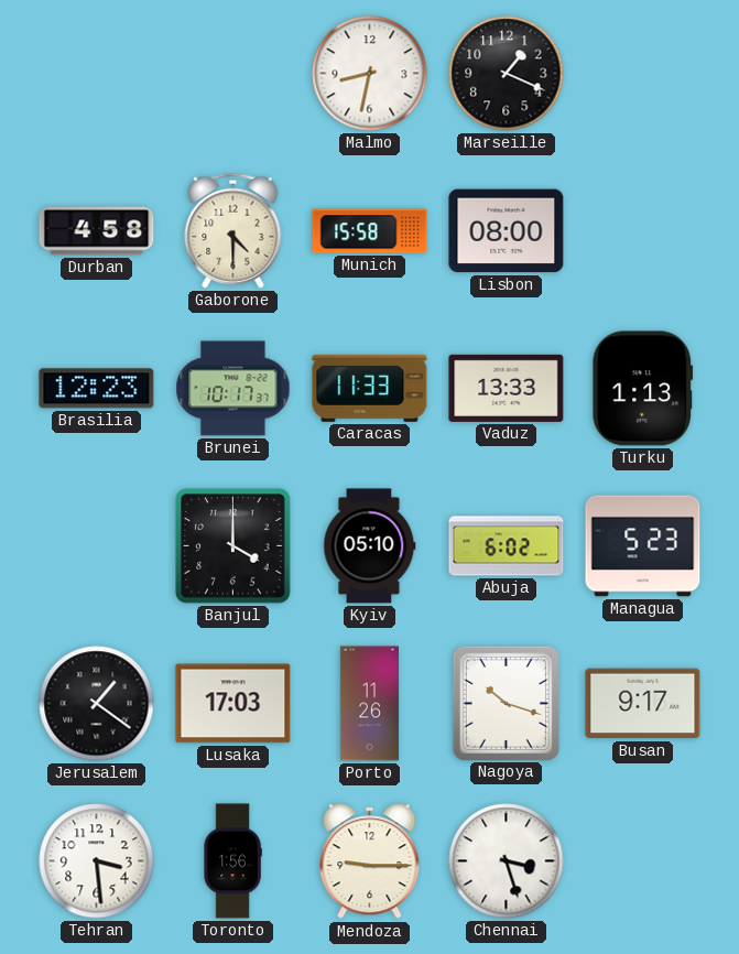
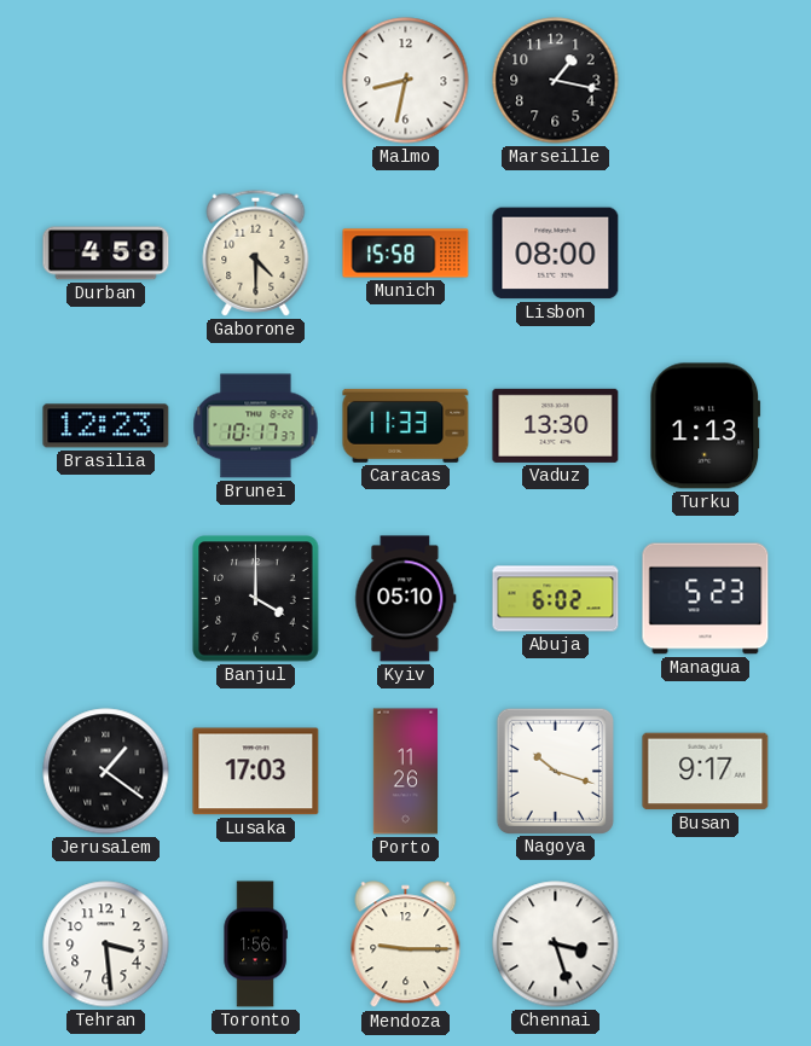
Marseille: 1:19 -> 1:17
Vaduz: 13:33 -> 13:30
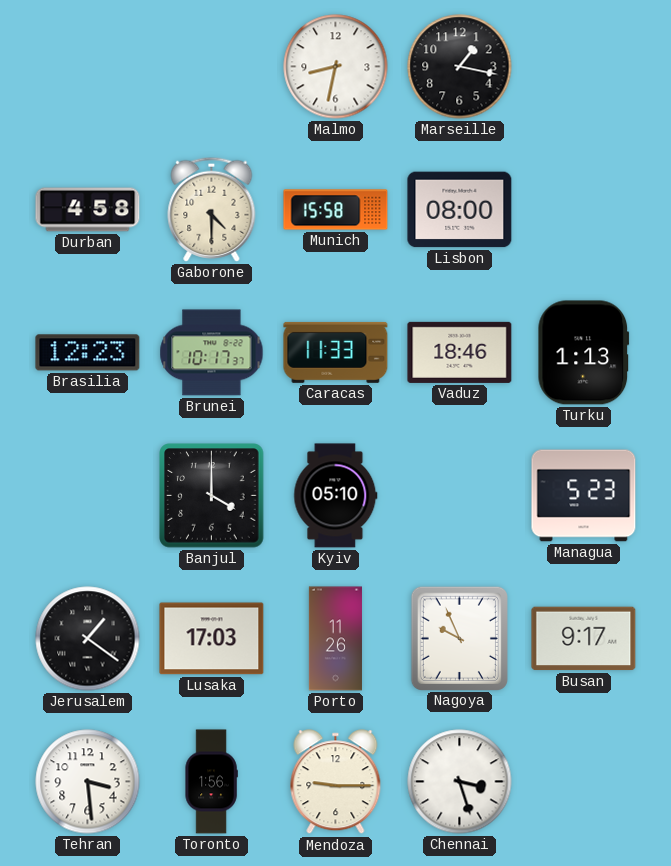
Vaduz: 13:30 -> 18:46
Abuja: 6:02 -> none
Nagoya: 10:18 -> 9:56
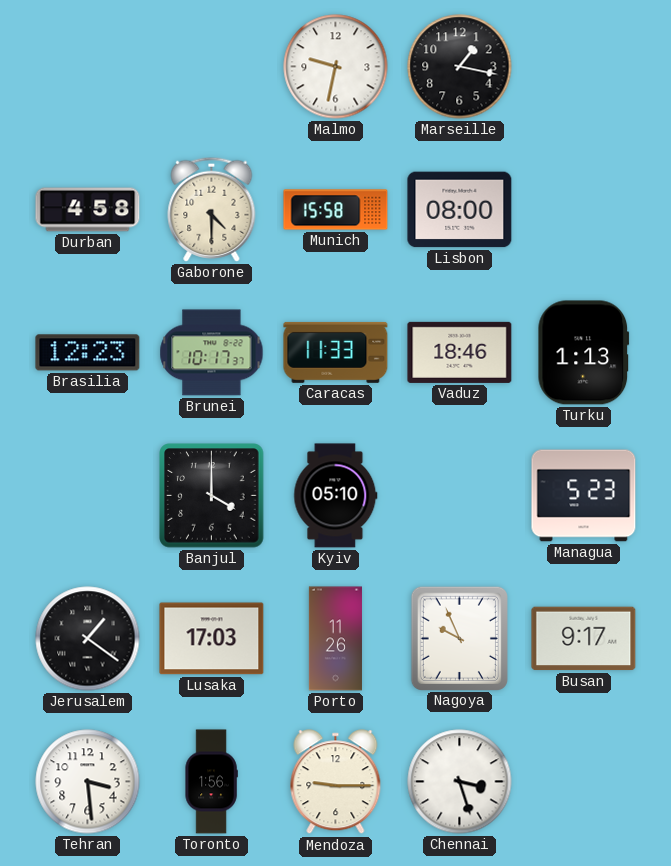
Malmo: 8:32 -> 9:32
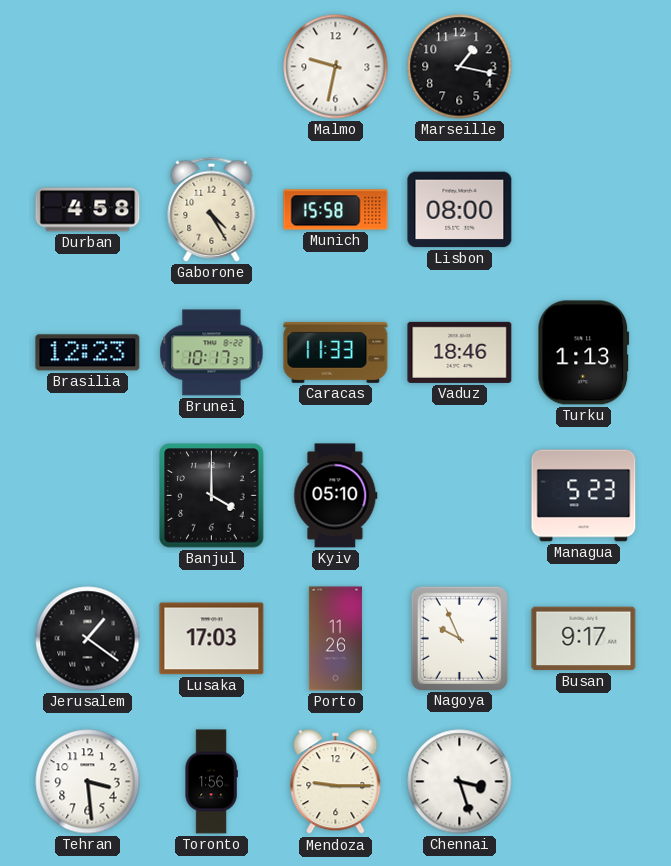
Gaborone: 4:30 -> 4:25
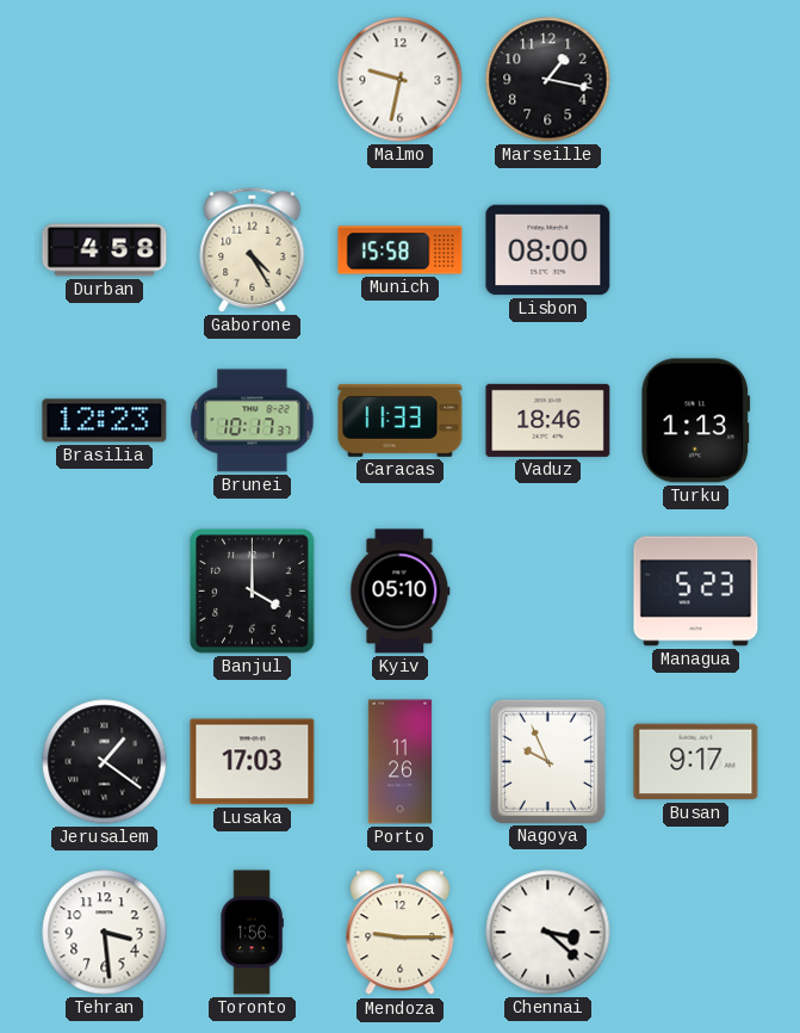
Chennai: 3:27 -> 3:22
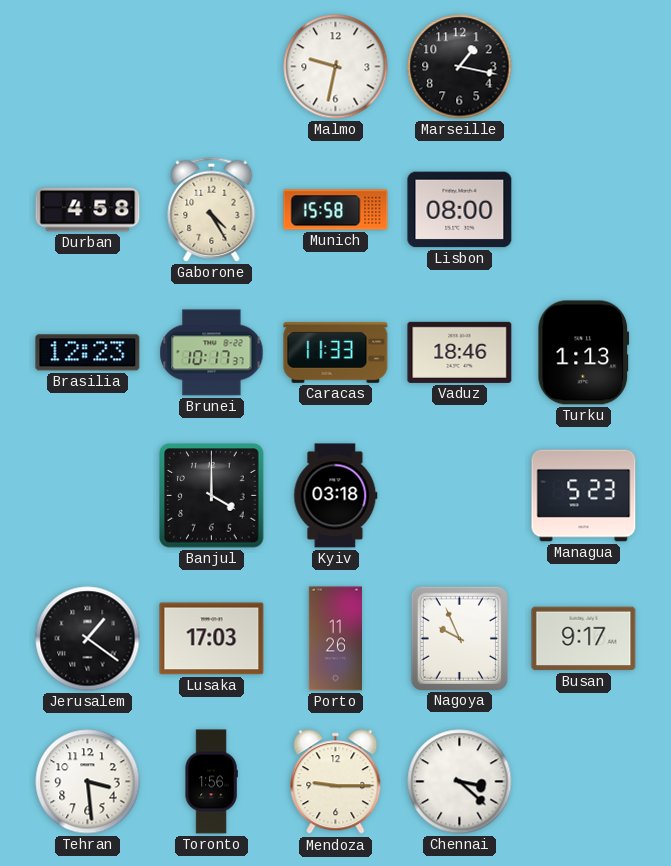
Kyiv: 05:10 -> 03:18
